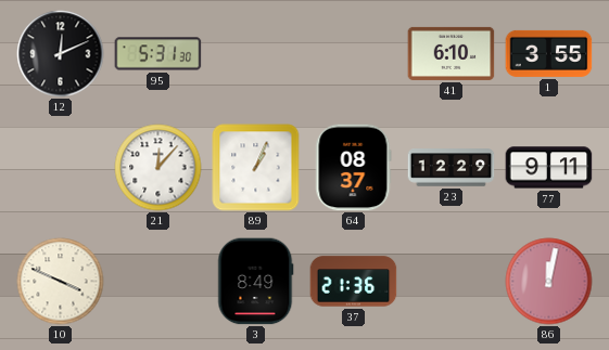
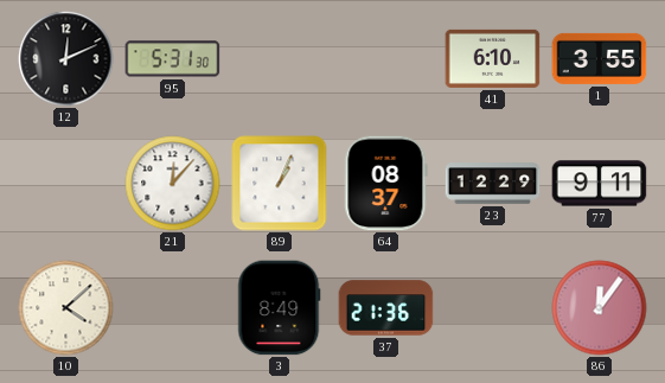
10: 3:49 -> 4:08
86: 12:02 -> 12:06
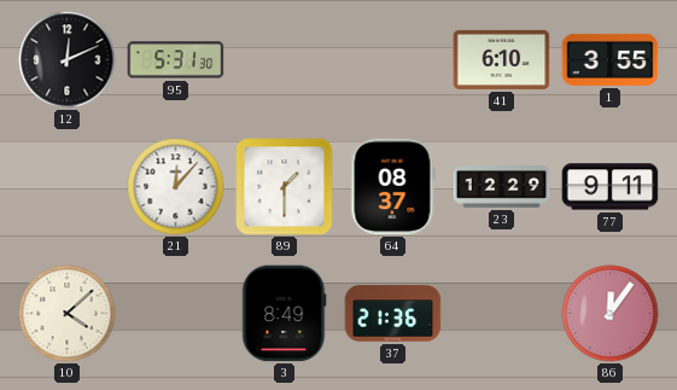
89: 1:04 -> 1:30
